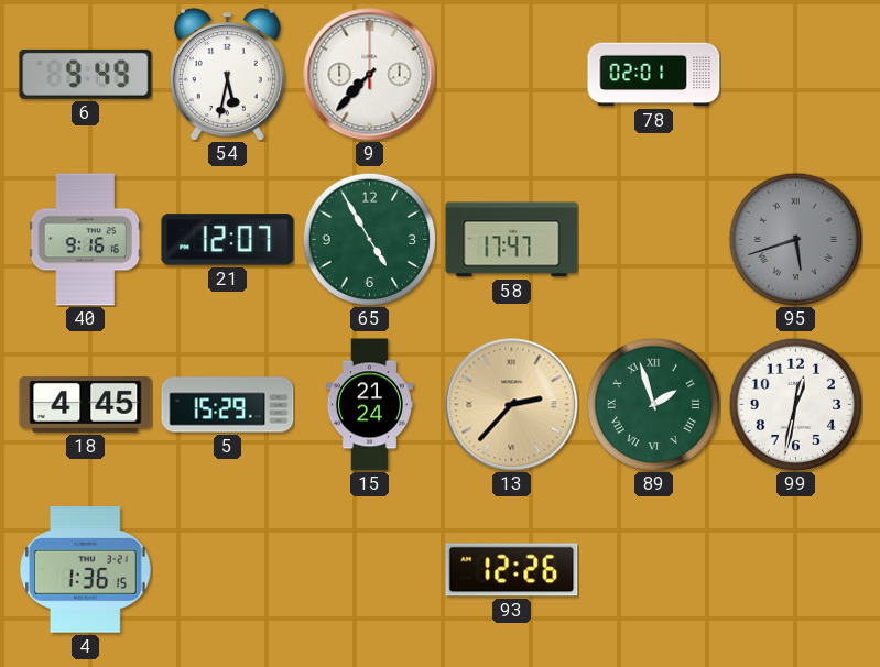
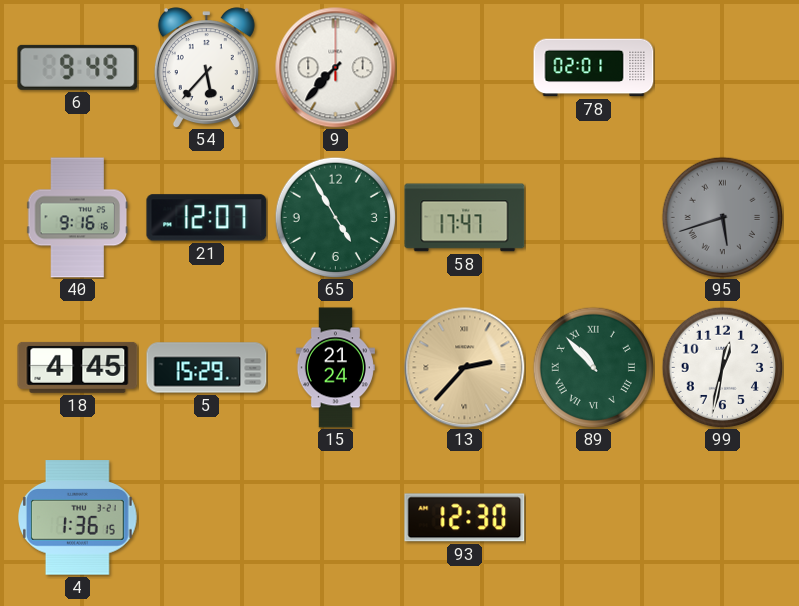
54: 5:32 -> 5:37
89: 1:57 -> 10:53
93: 12:26 -> 12:30
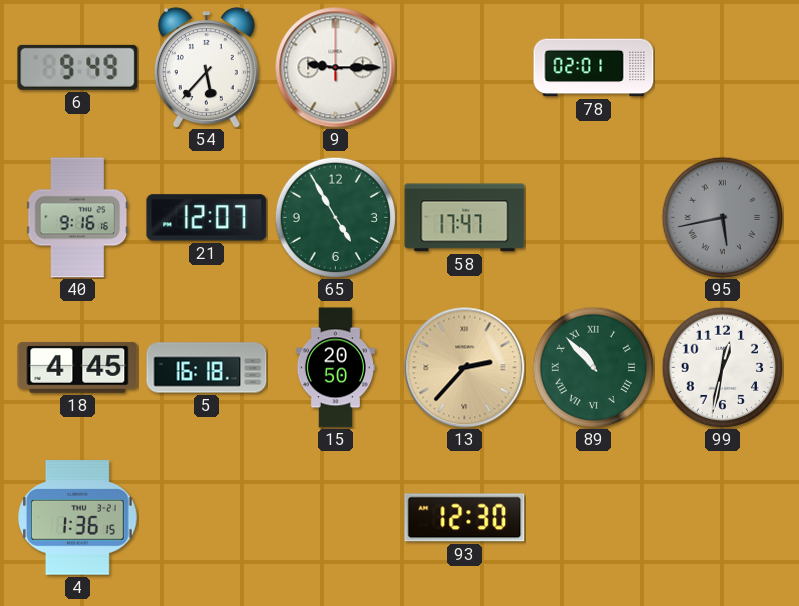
9: 7:37 -> 9:15
95: 5:42 -> 5:43
5: 15:29 -> 16:18
15: 21:24 -> 20:50
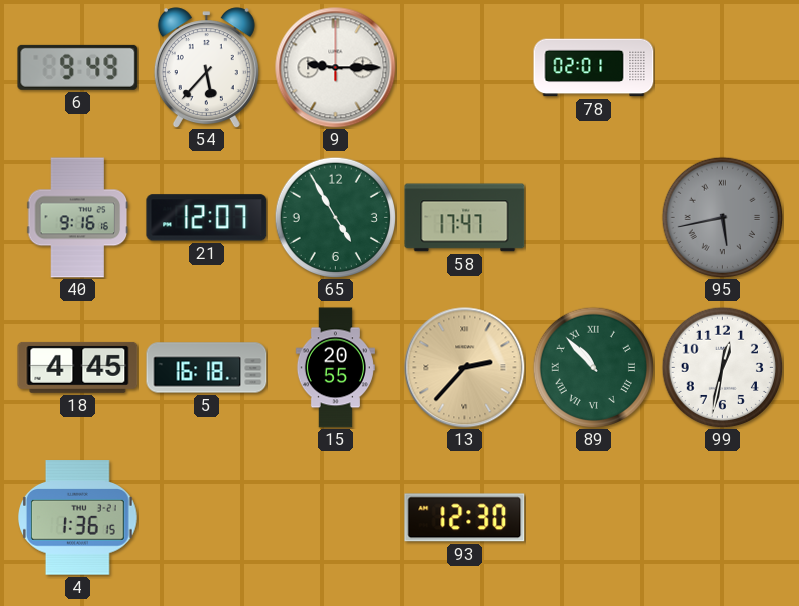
15: 20:50 -> 20:55
